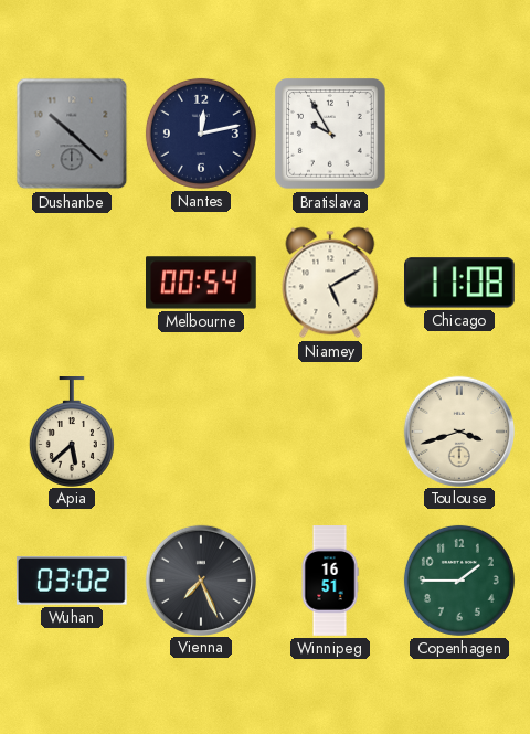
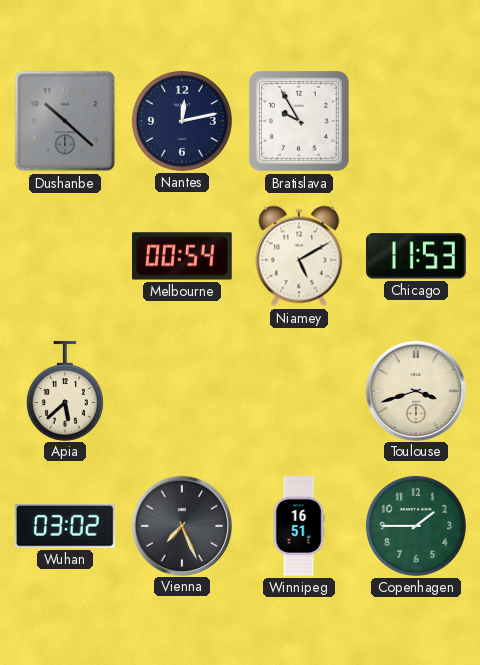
Chicago: 11:08 -> 11:53
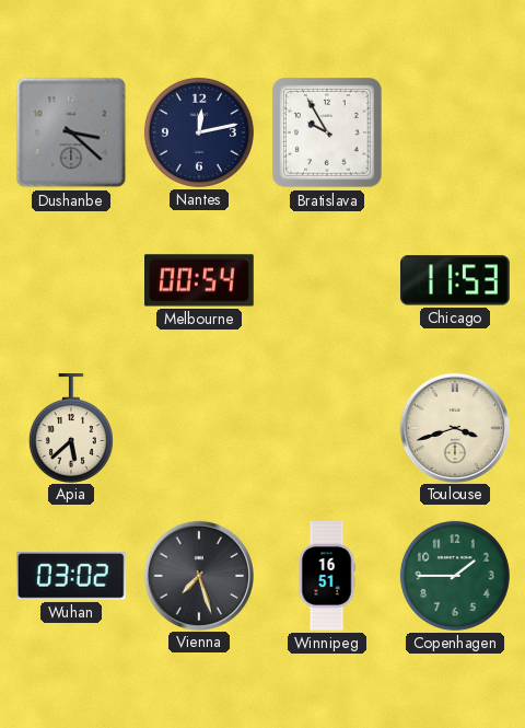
Dushanbe: 10:22 -> 3:22
Niamey: 5:10 -> none
Vienna: 7:26 -> 7:27
